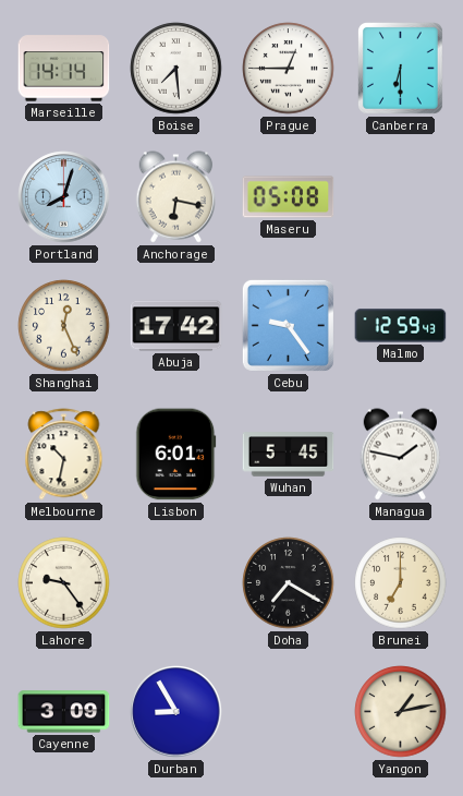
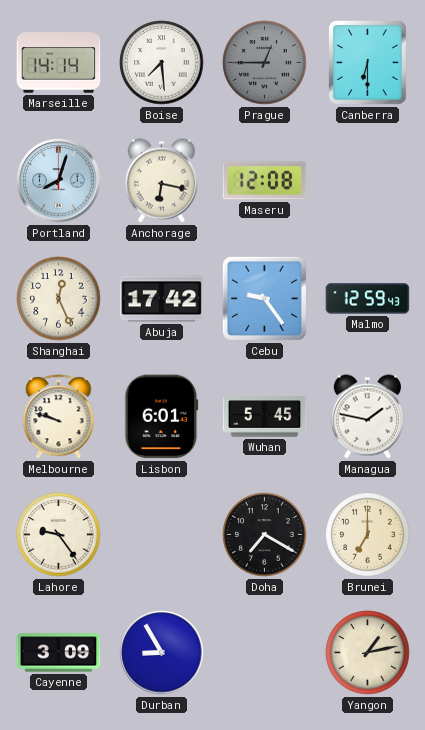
Prague dial: white -> grey
Maseru: 05:08 -> 12:08
Melbourne: 10:32 -> 9:48
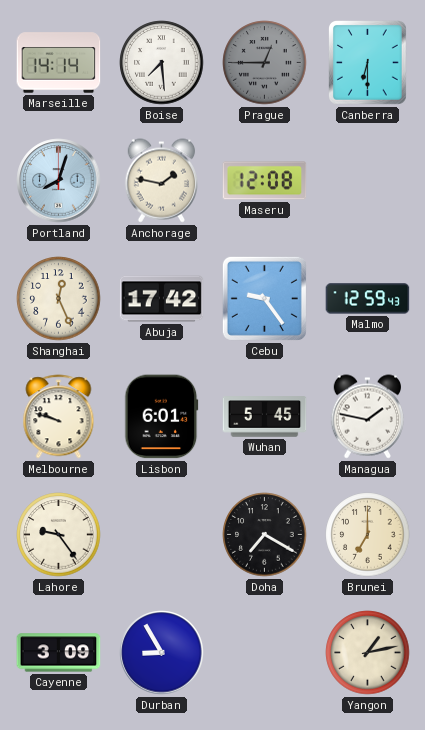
Anchorage: 6:17 -> 1:47
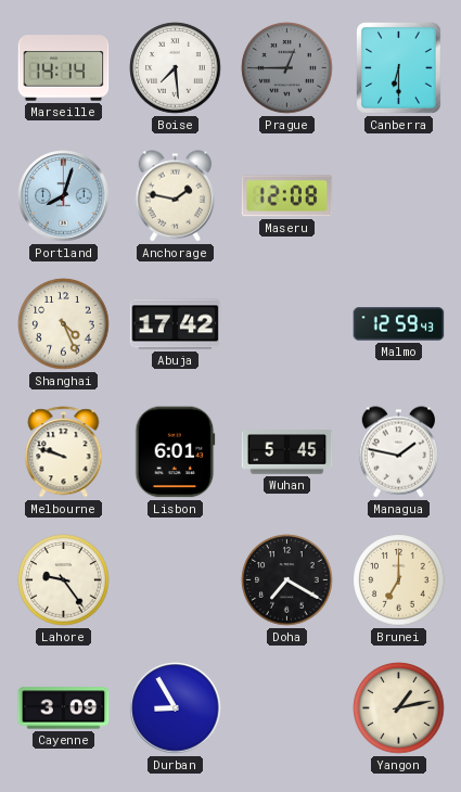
Shanghai: 12:26 -> 4:26
Cebu: 9:24 -> none
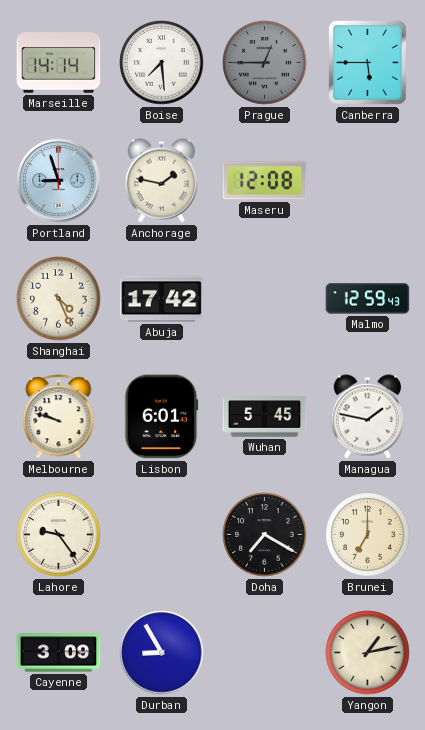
Canberra: 6:30 -> 5:45
Portland: 8:03 -> 8:57
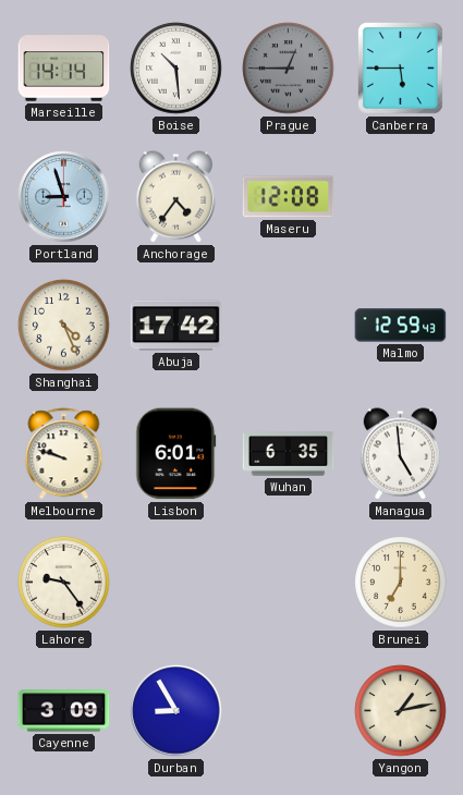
Boise: 7:29 -> 10:29
Anchorage: 1:47 -> 4:36
Wuhan: 5:45 -> 6:35
Managua: 1:47 -> 4:59
Doha: 7:20 -> none
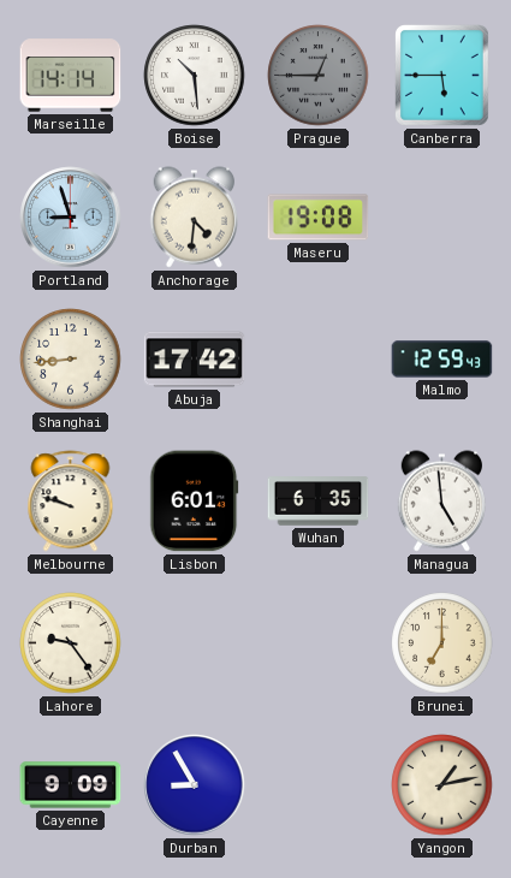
Anchorage: 4:36 -> 4:31
Maseru: 12:08 -> 19:08
Shanghai: 4:26 -> 8:44
Cayenne: 3:09 -> 9:09
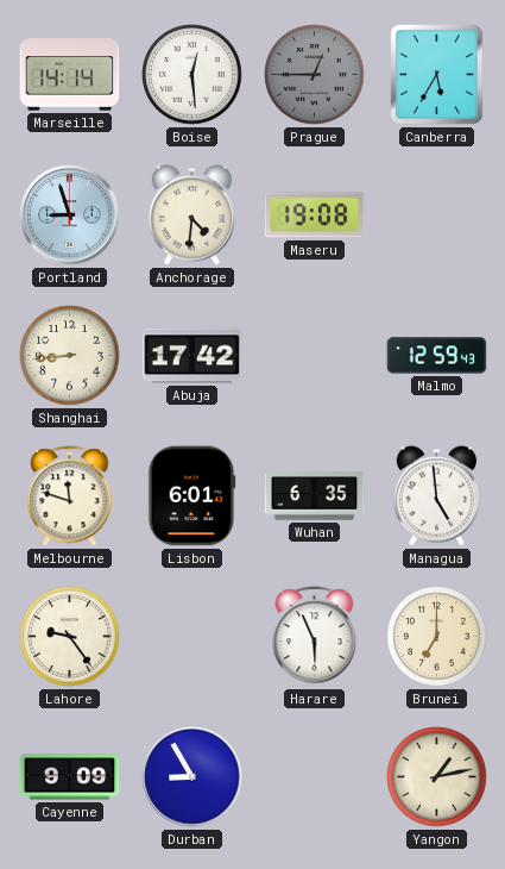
Boise: 10:29 -> 12:29
Canberra: 5:45 -> 5:35
Melbourne: 9:48 -> 11:48
Harare: none -> 5:56
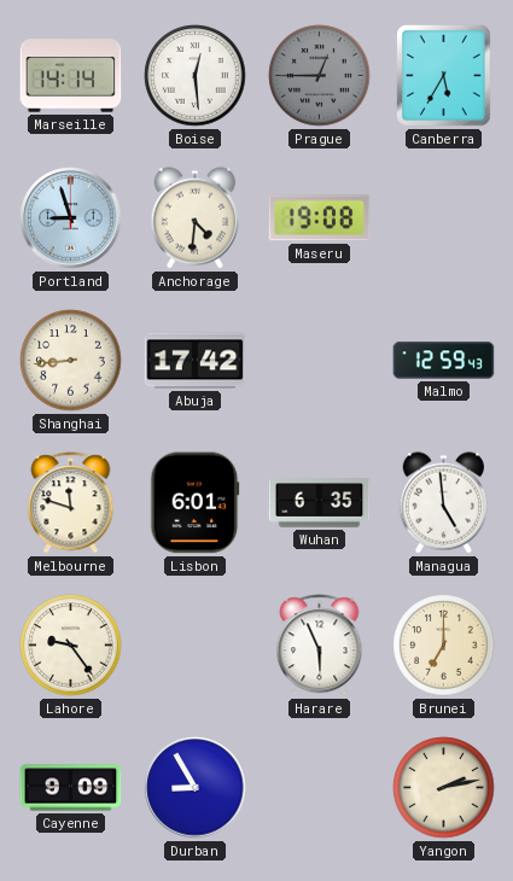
Yangon: 1:13 -> 2:13
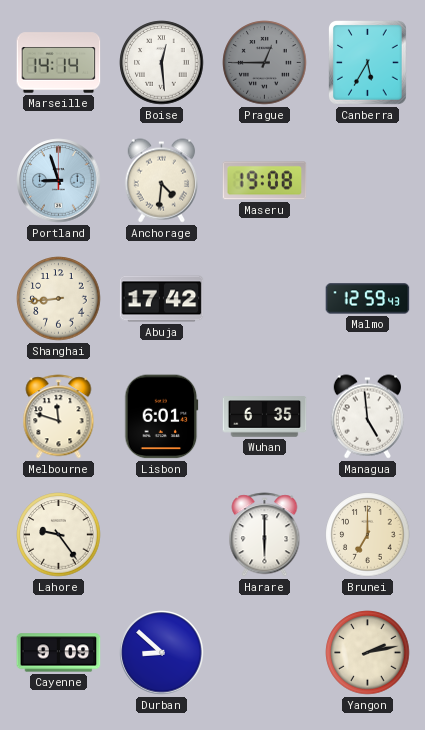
Harare: 5:56 -> 6:00
Durban: 8:55 -> 8:52
